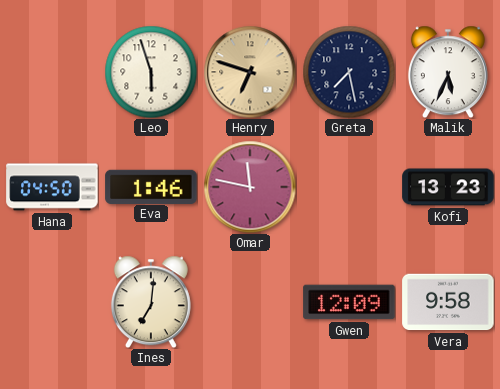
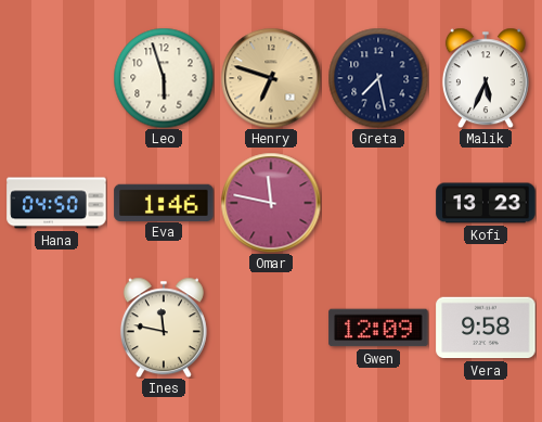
Ines: 7:01 -> 11:47
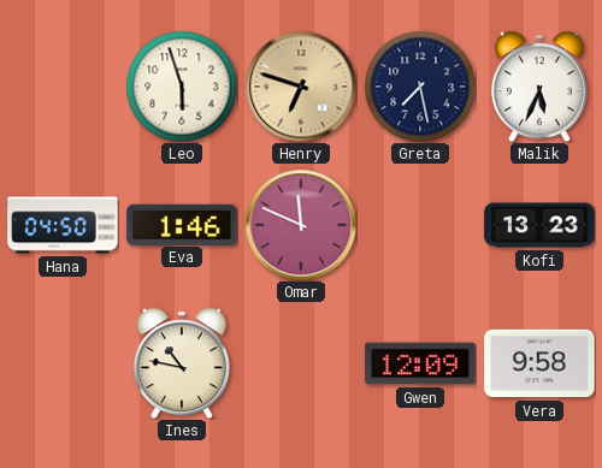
Omar: 11:47 -> 11:49
Ines: 11:47 -> 10:47
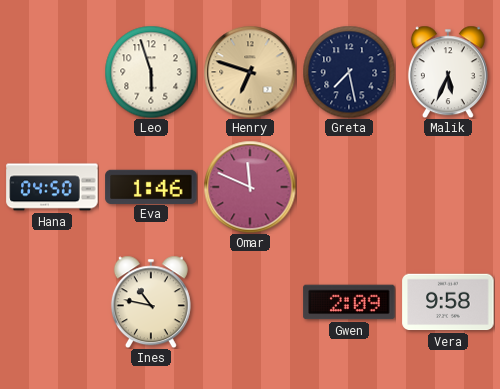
Kofi: 13:23 -> none
Gwen: 12:09 -> 2:09
